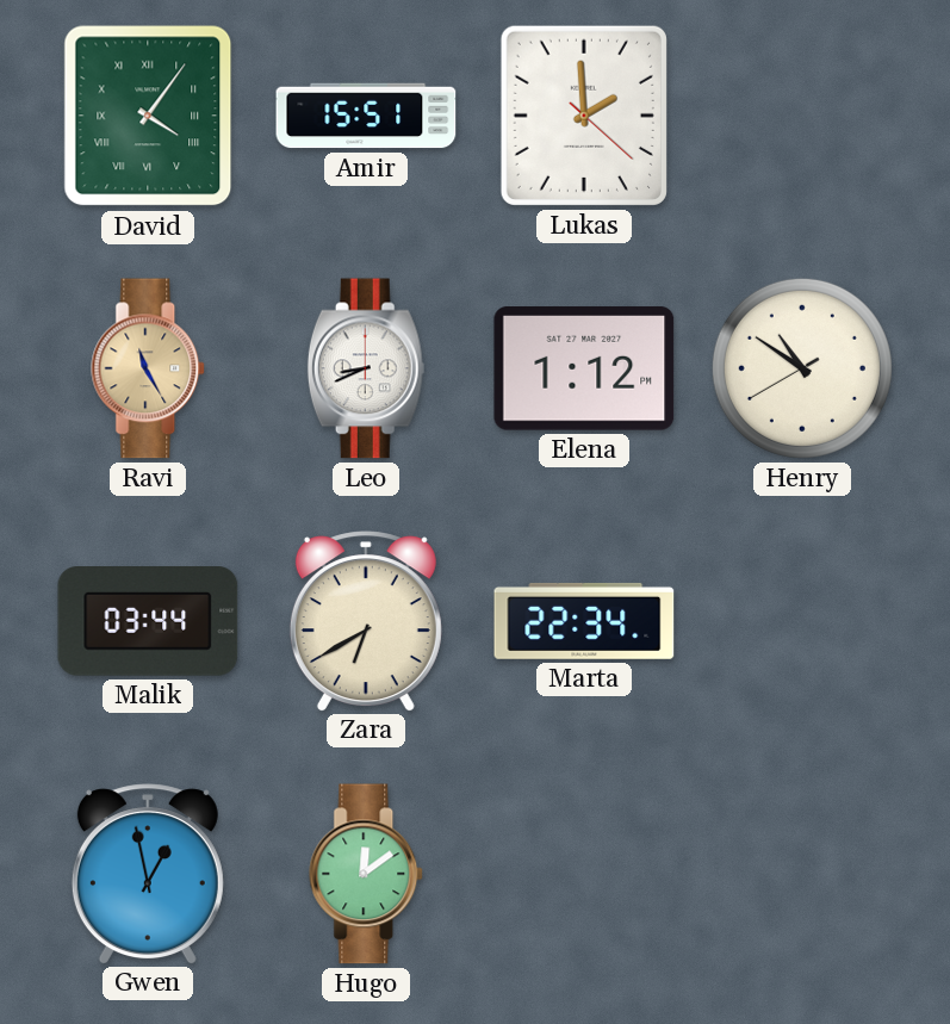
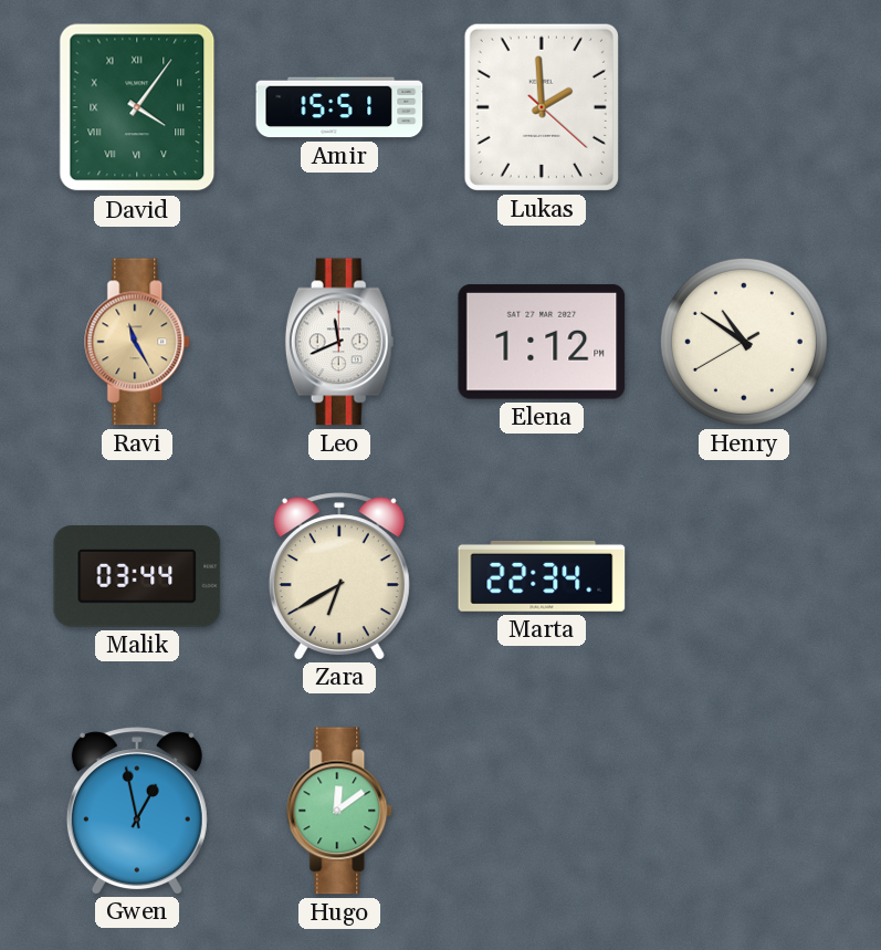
Leo: 8:41 -> 11:41
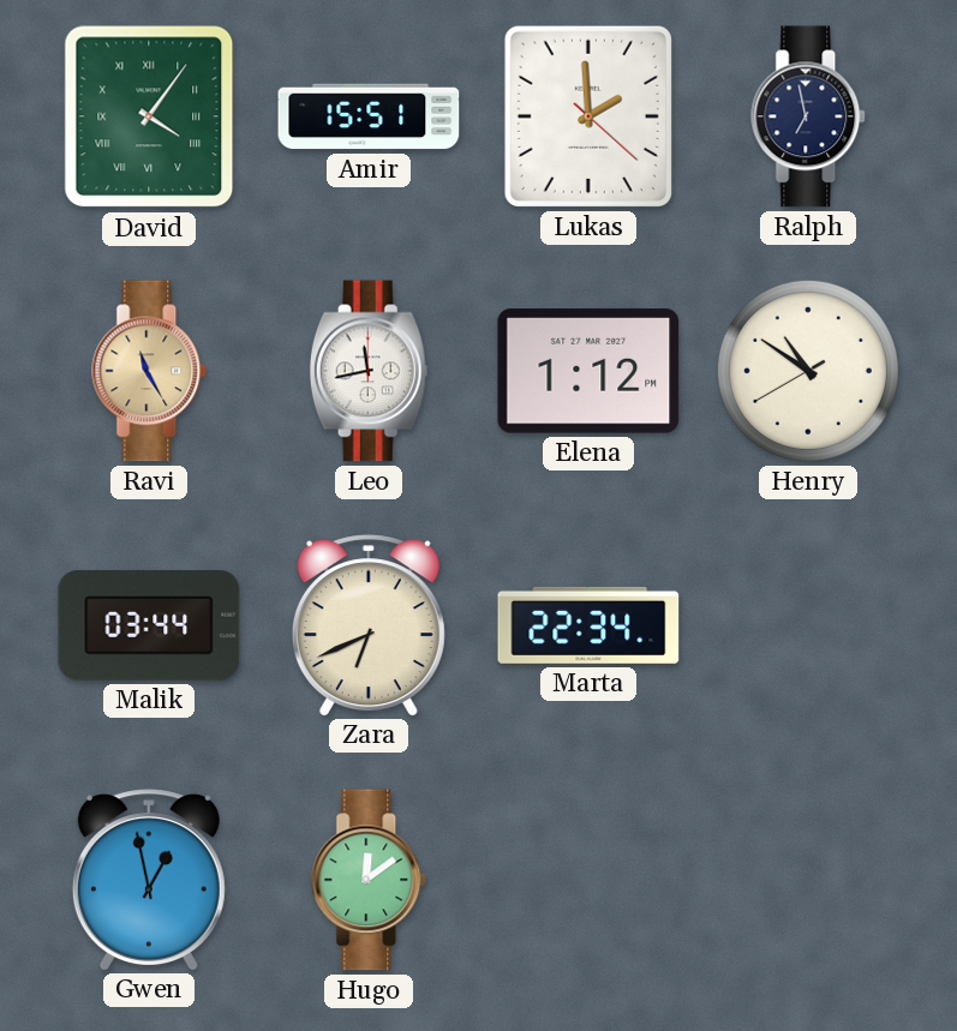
Ralph: none -> 6:58
Leo: 11:41 -> 11:43
Zara: 6:40 -> 6:41
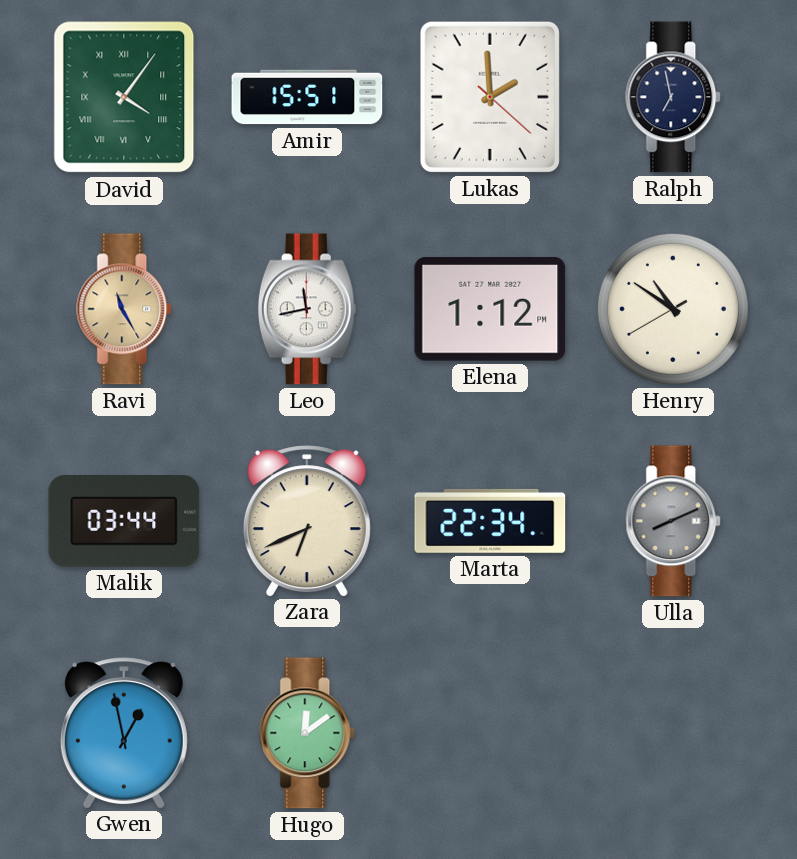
Ulla: none -> 8:11
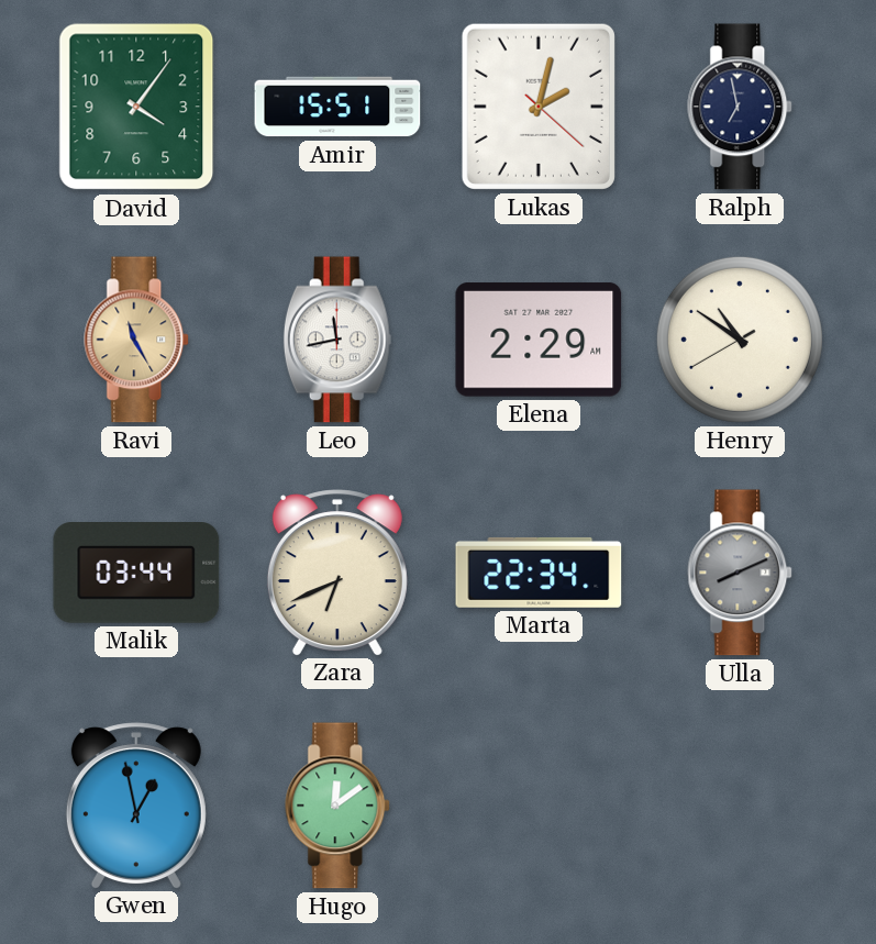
David numerals: Roman -> Arabic
Lukas: 1:59 -> 2:02
Elena: 1:12 -> 2:29
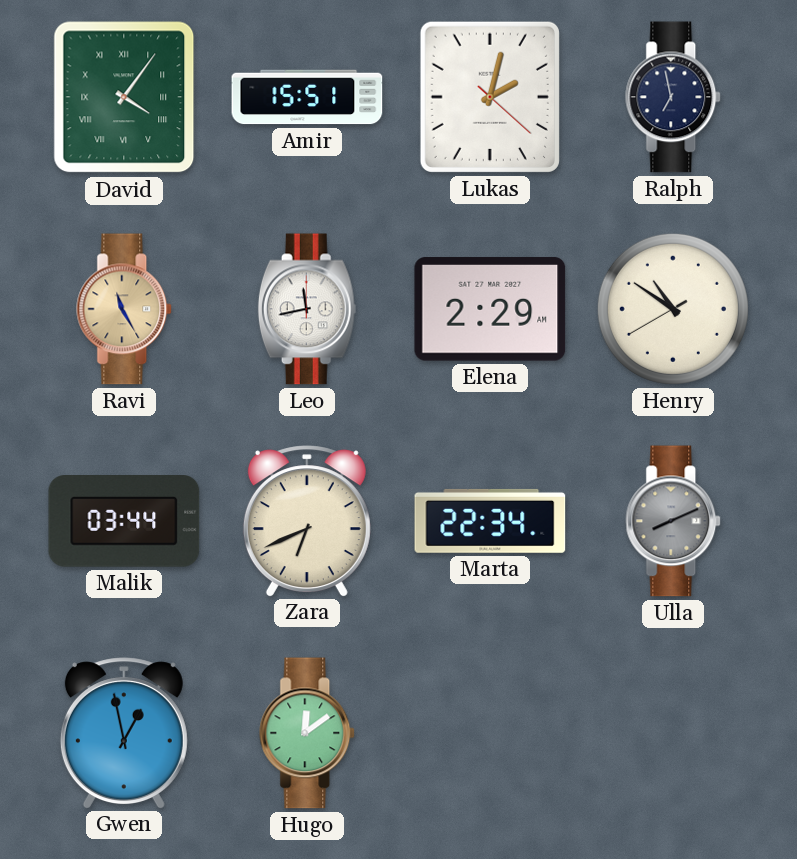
David numerals: Arabic -> Roman
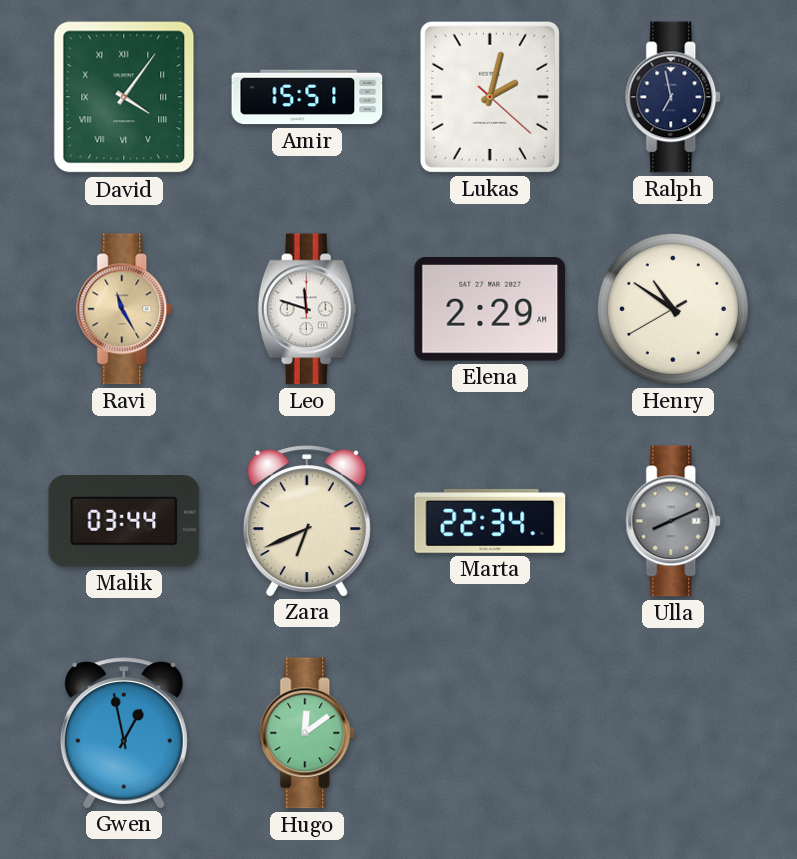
Leo: 11:43 -> 11:48
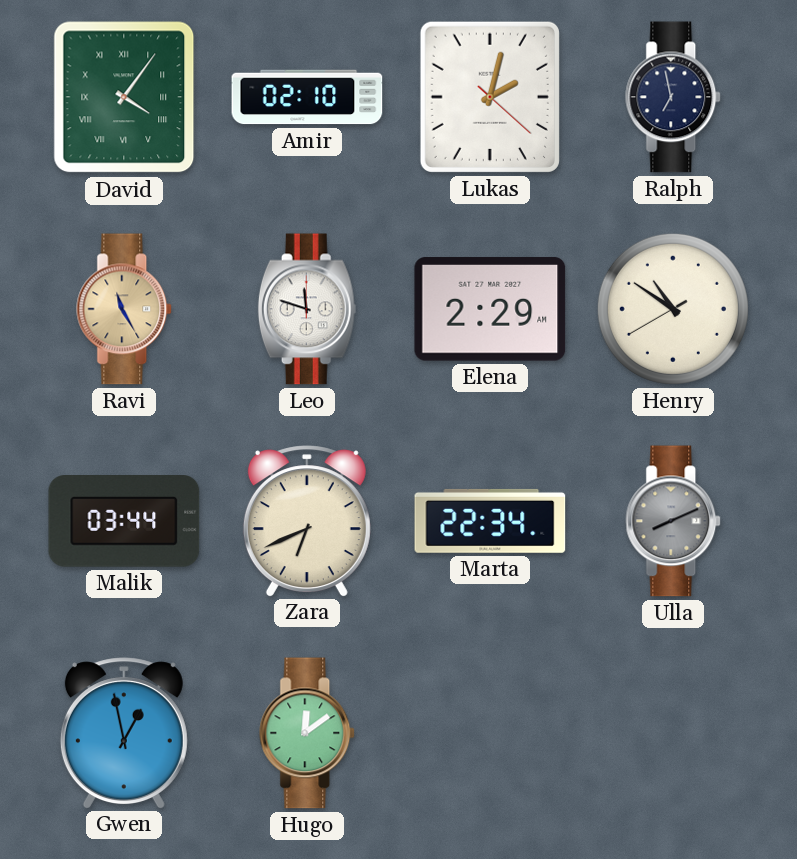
Amir: 15:51 -> 02:10
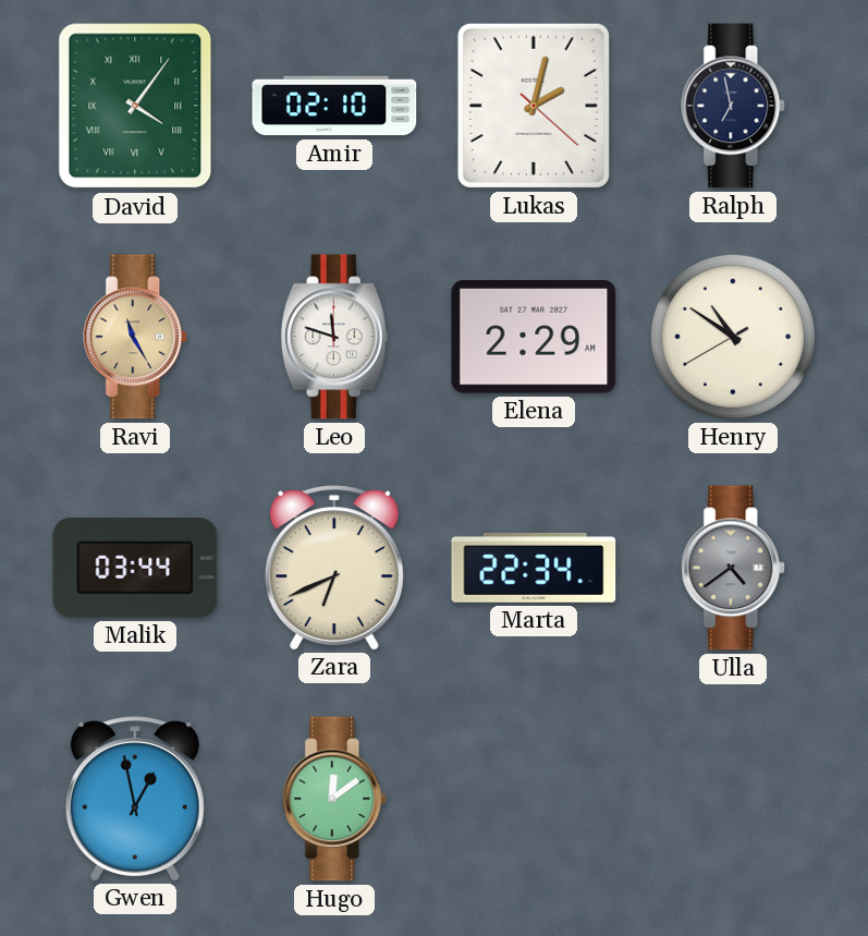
Ulla: 8:11 -> 4:39
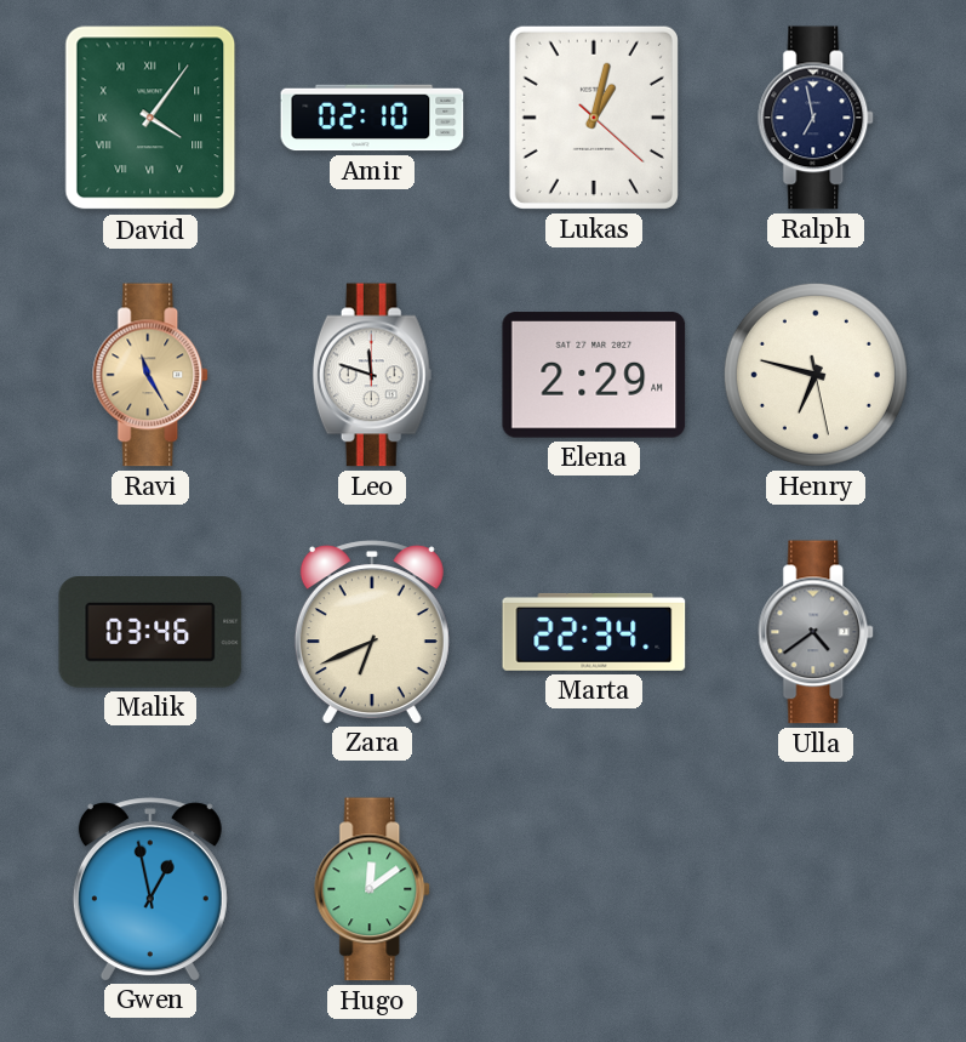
Lukas: 2:02 -> 1:02
Henry: 10:50 -> 6:47
Malik: 03:44 -> 03:46
